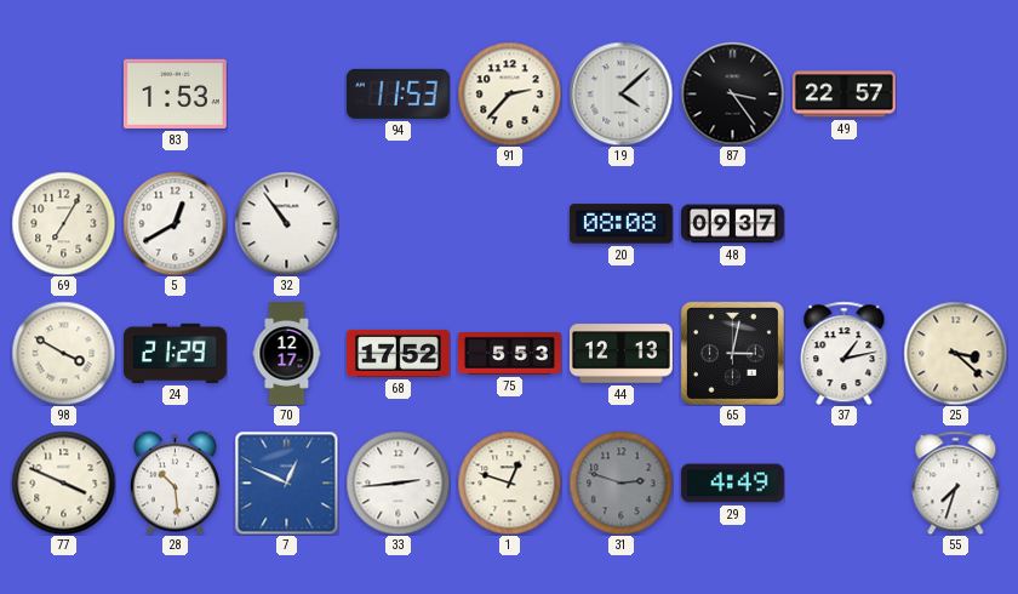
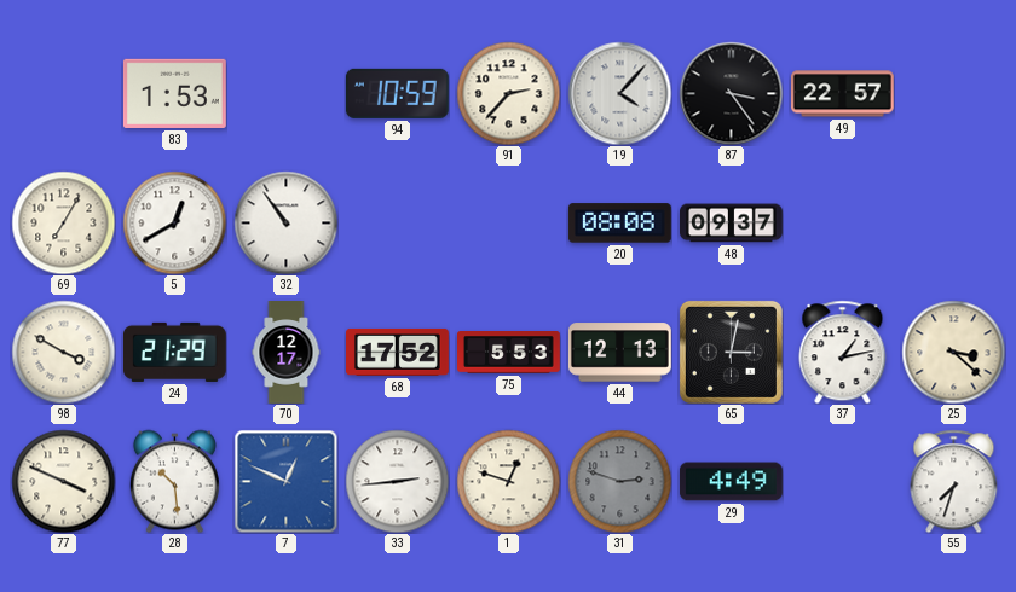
94: 11:53 -> 10:59
19: 4:08 -> 4:07
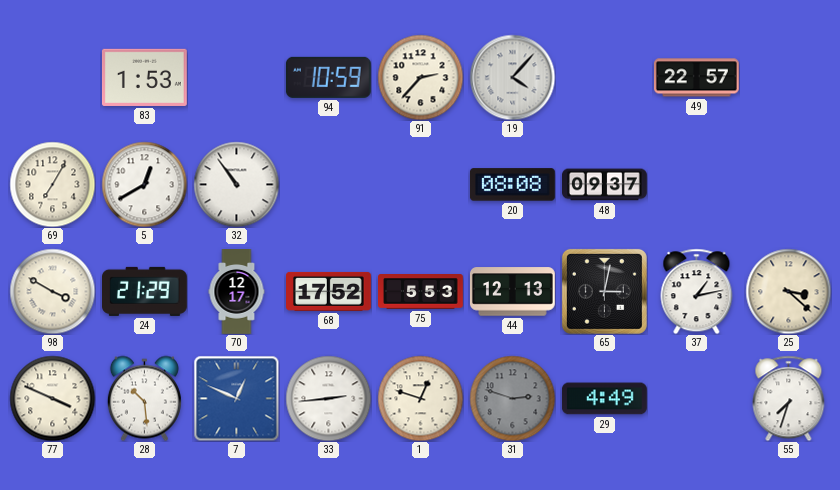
87: 3:24 -> none
